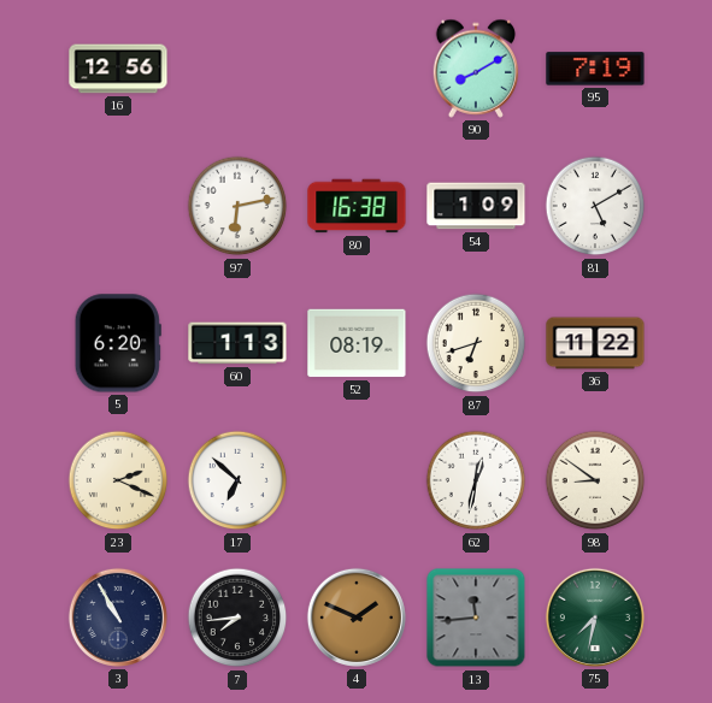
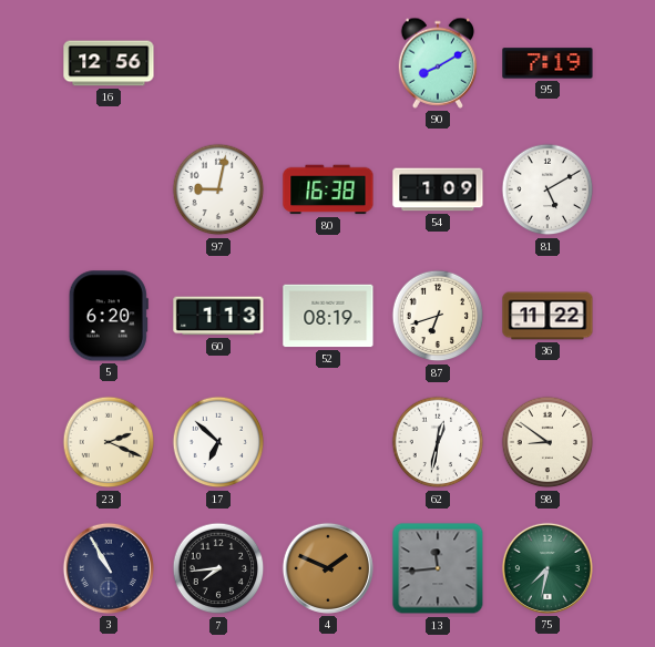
97: 6:13 -> 9:02
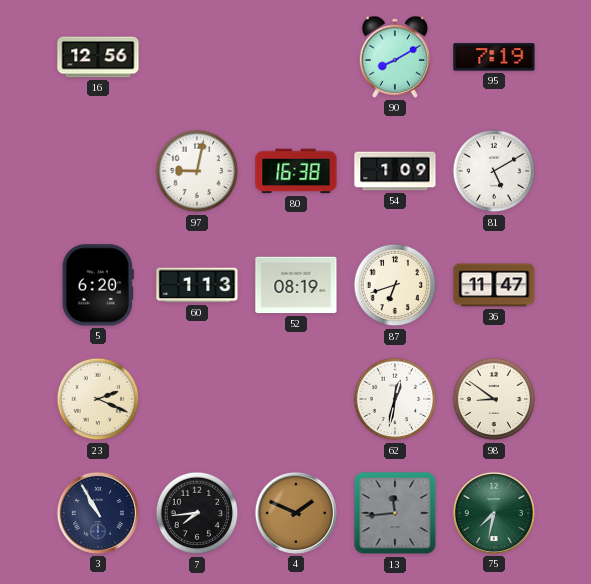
36: 11:22 -> 11:47
17: 6:52 -> none
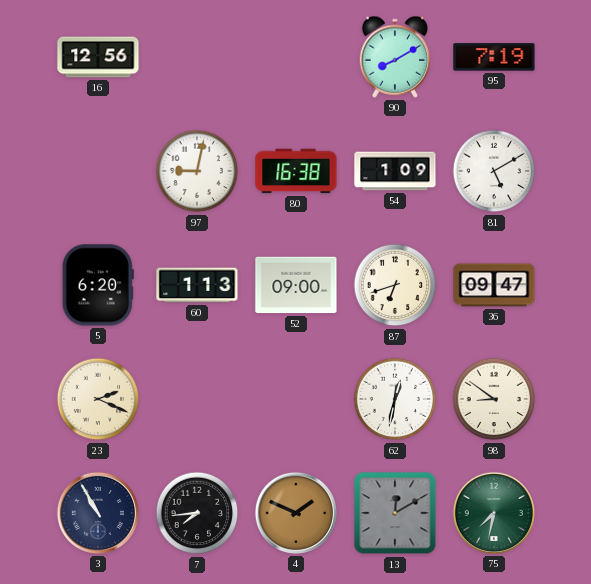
52: 08:19 -> 09:00
36: 11:47 -> 09:47
13: 11:44 -> 12:10
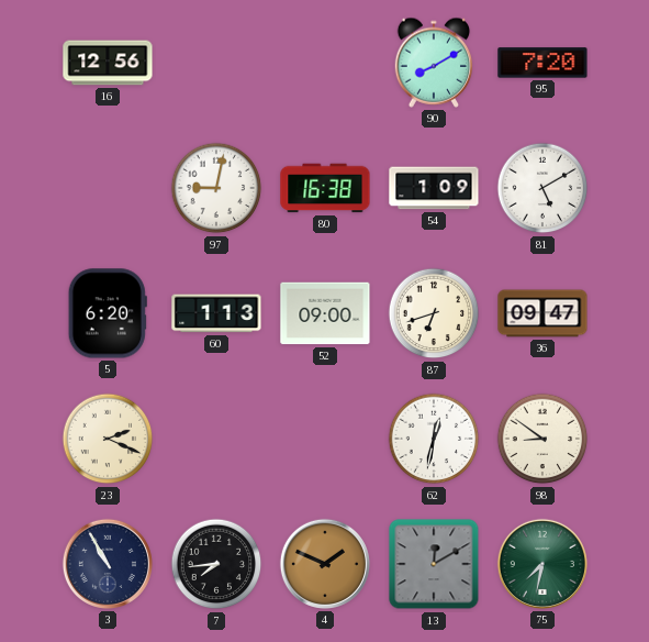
95: 7:19 -> 7:20
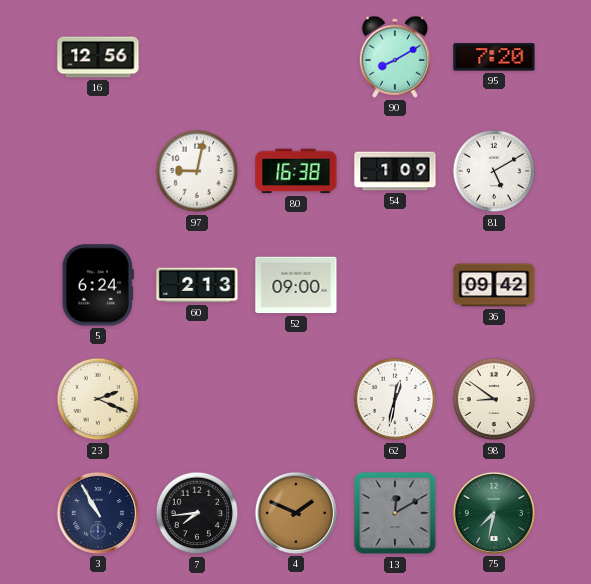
5: 6:20 -> 6:24
60: 1:13 -> 2:13
87: 6:42 -> none
36: 09:47 -> 09:42
